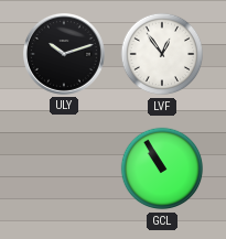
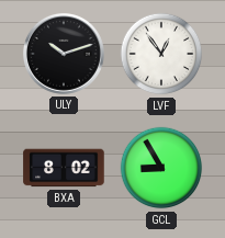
BXA: none -> 8:02
GCL: 10:55 -> 8:55
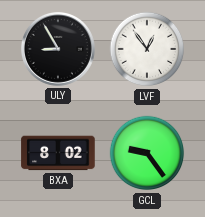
ULY: 10:12 -> 8:55
GCL: 8:55 -> 9:24
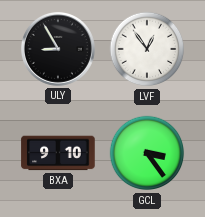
BXA: 8:02 -> 9:10
GCL: 9:24 -> 3:24
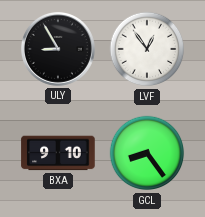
GCL: 3:24 -> 8:24
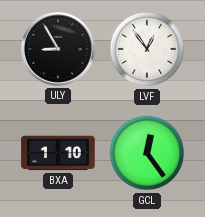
BXA: 9:10 -> 1:10
GCL: 8:24 -> 12:24
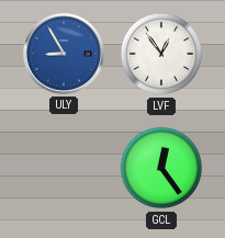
ULY dial: black -> blue
BXA: 1:10 -> none
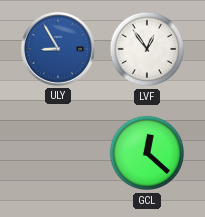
GCL: 12:24 -> 12:22
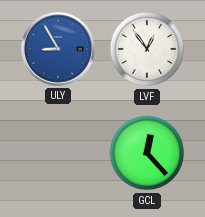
GCL: 12:22 -> 12:23
